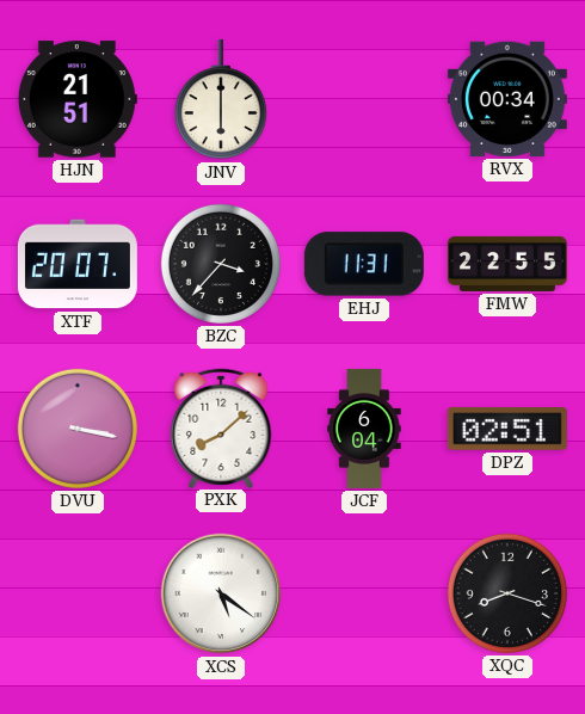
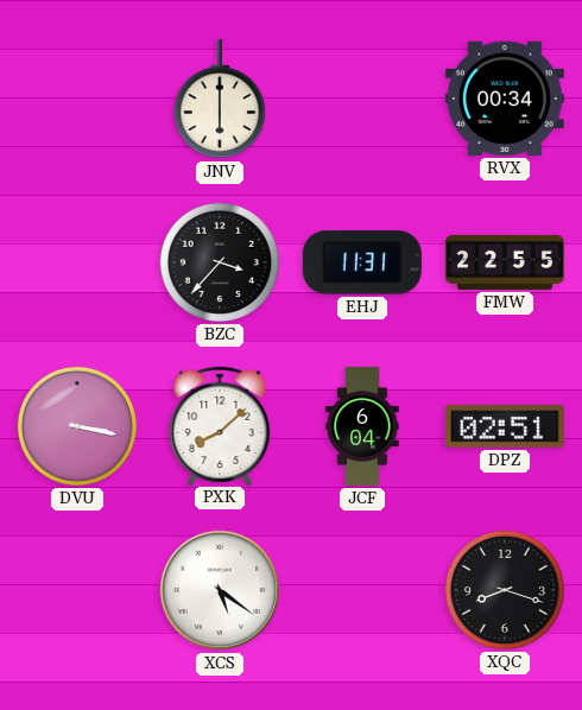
HJN: 21:51 -> none
XTF: 20:07 -> none
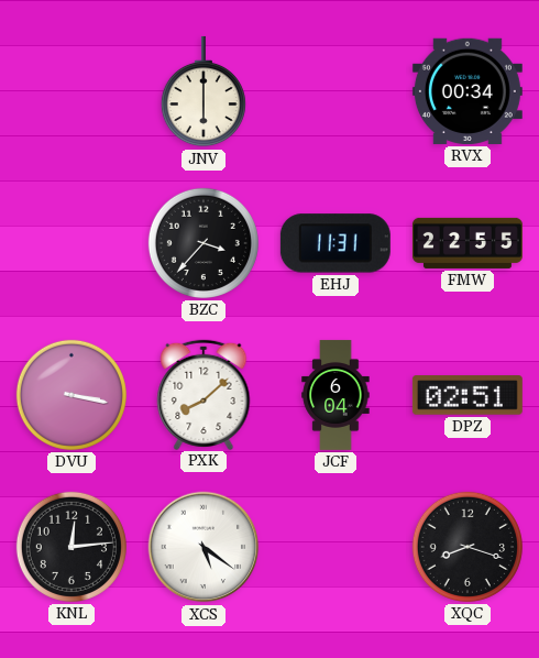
KNL: none -> 12:14
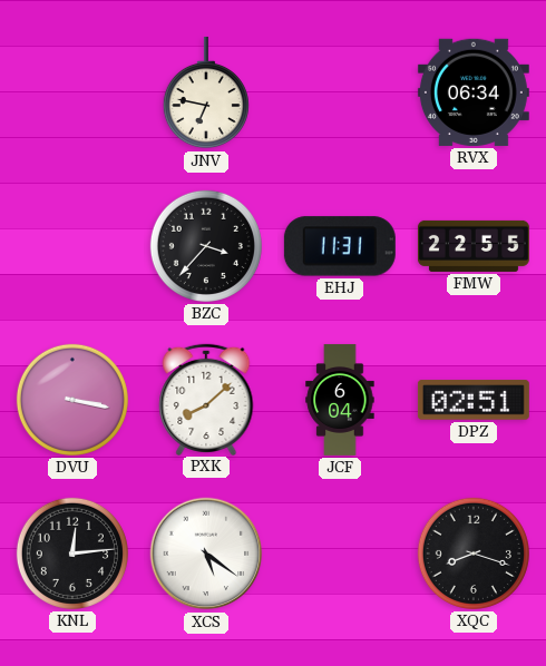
JNV: 6:00 -> 6:47
RVX: 00:34 -> 06:34
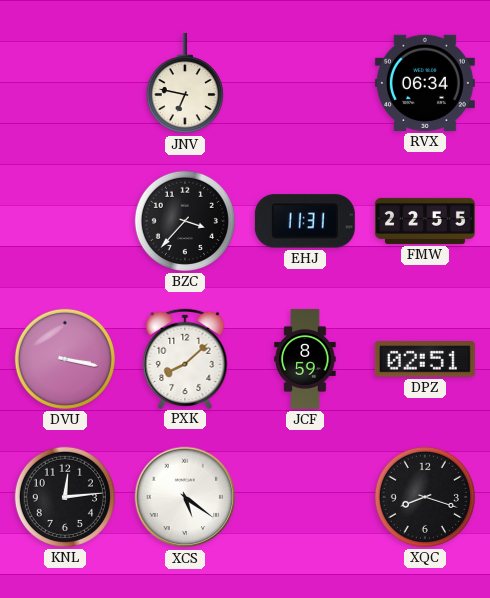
JCF: 6:04 -> 8:59
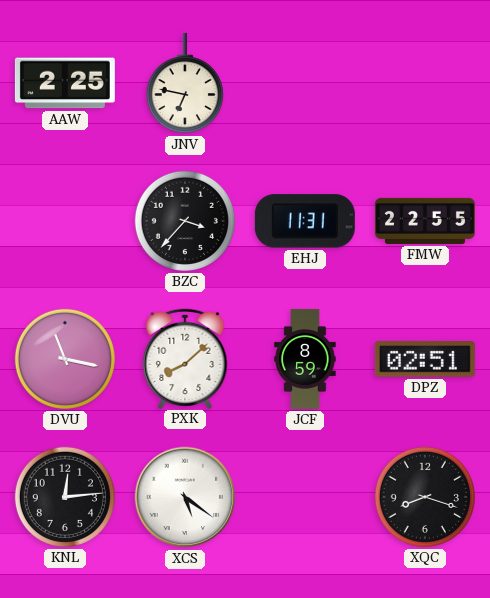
AAW: none -> 2:25
RVX: 06:34 -> none
DVU: 3:17 -> 11:17
